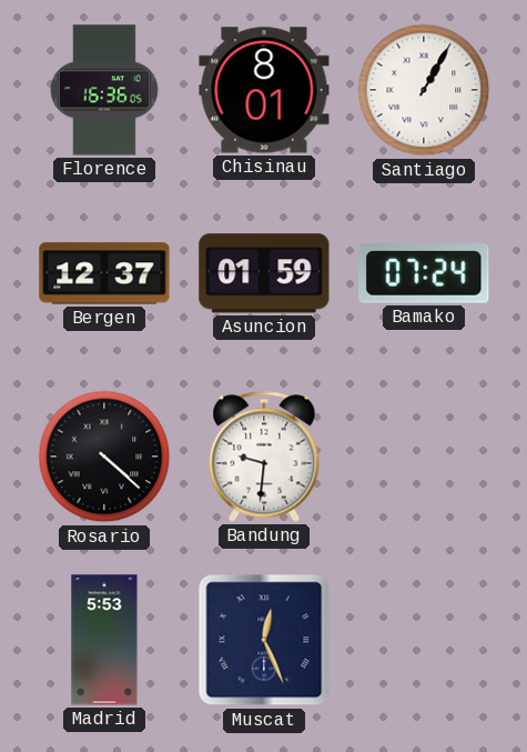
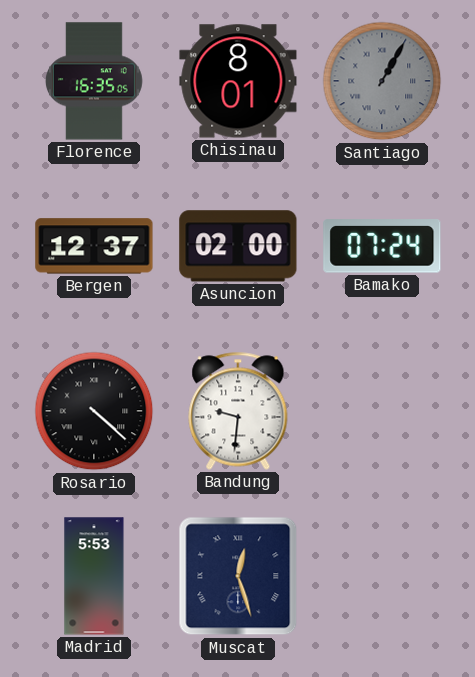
Florence: 16:36 -> 16:35
Santiago dial: white -> grey
Asuncion: 01:59 -> 02:00
Muscat: 12:26 -> 12:27
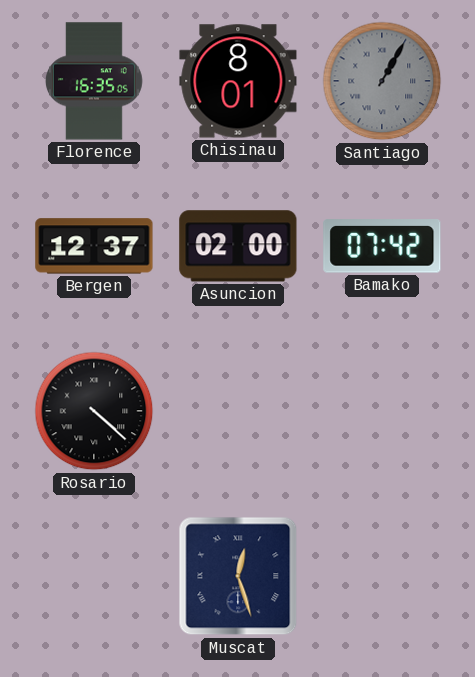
Bamako: 07:24 -> 07:42
Bandung: 9:31 -> none
Madrid: 5:53 -> none
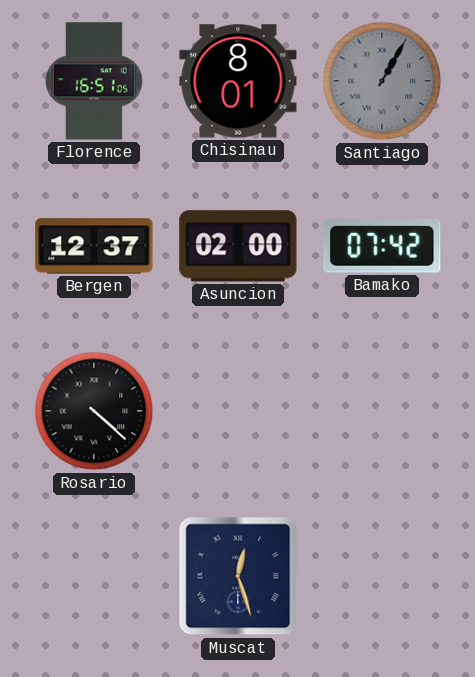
Florence: 16:35 -> 16:51
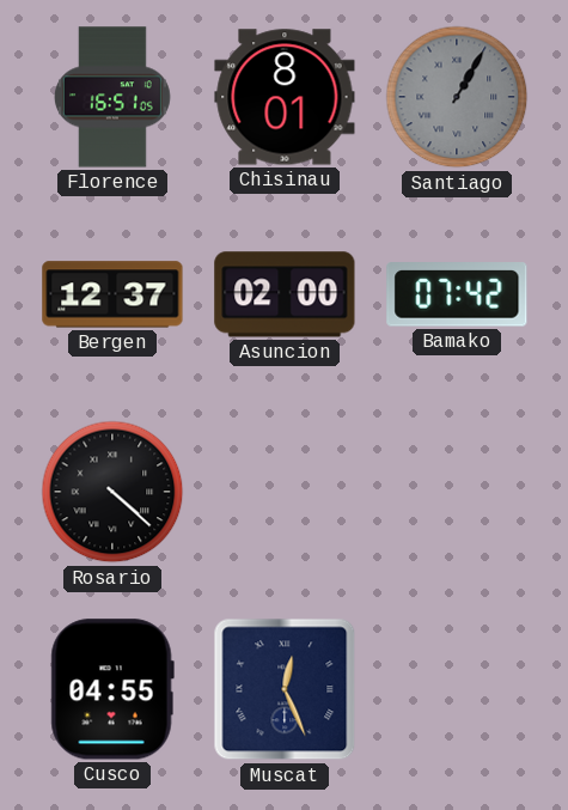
Cusco: none -> 04:55
Muscat: 12:27 -> 12:26
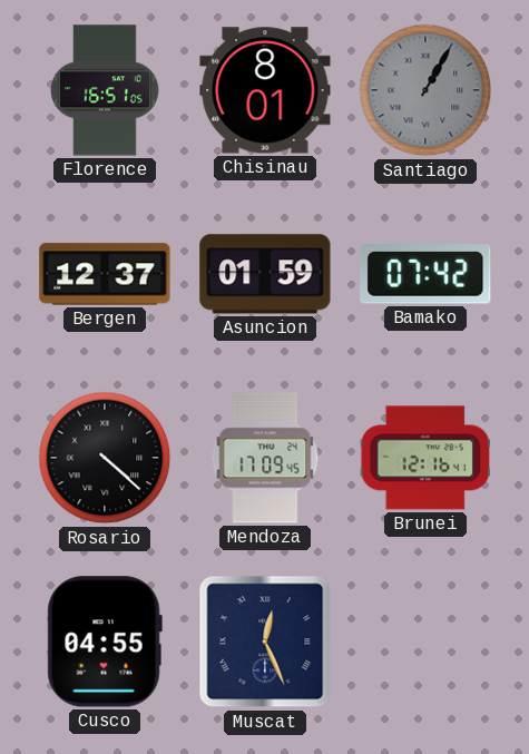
Asuncion: 02:00 -> 01:59
Mendoza: none -> 17:09
Brunei: none -> 12:16
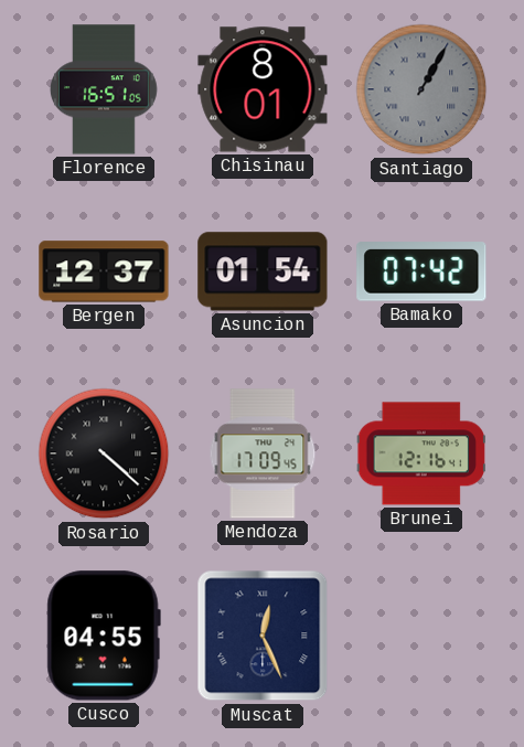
Asuncion: 01:59 -> 01:54
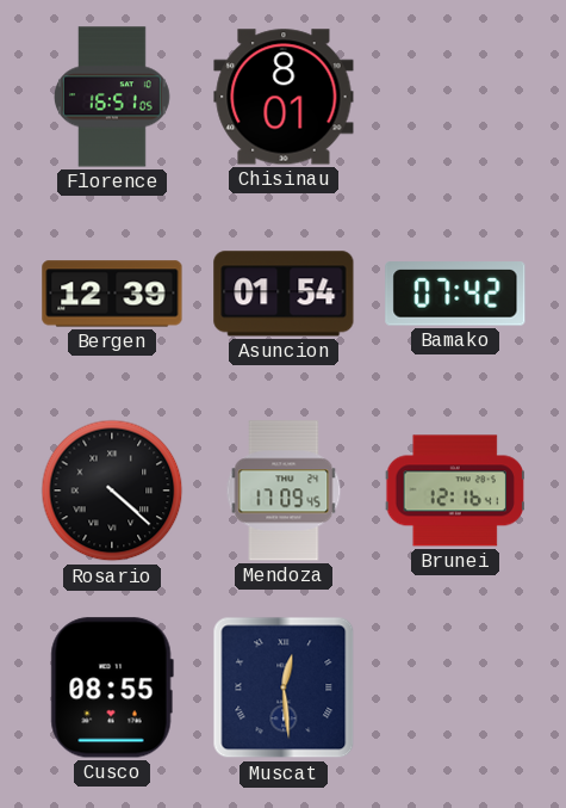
Santiago: 1:05 -> none
Bergen: 12:37 -> 12:39
Cusco: 04:55 -> 08:55
Muscat: 12:26 -> 12:29
